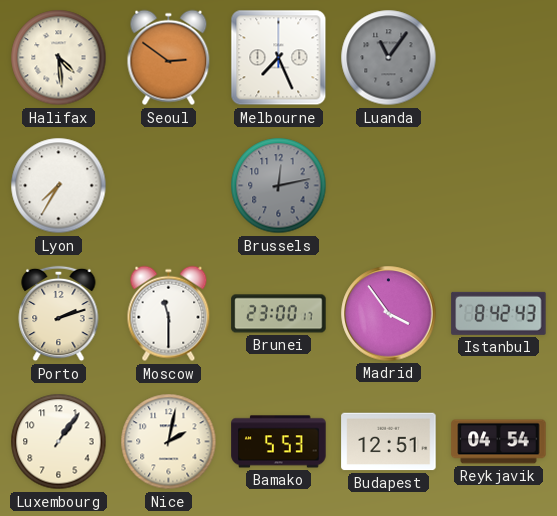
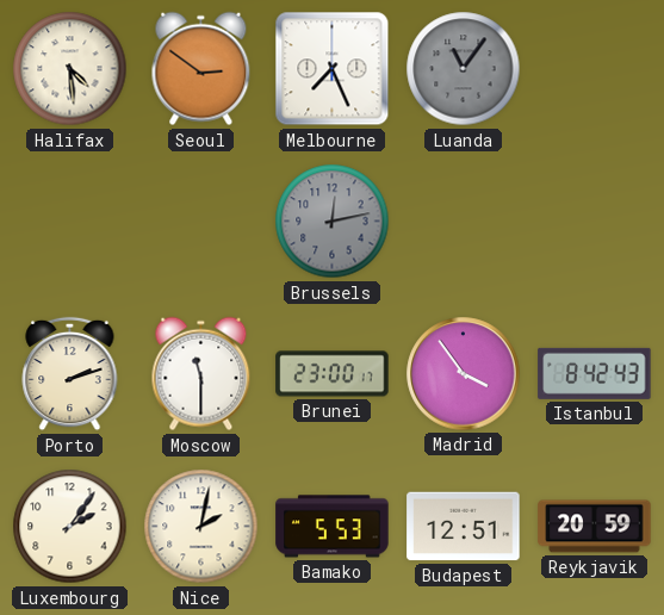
Lyon: 7:35 -> none
Luxembourg: 1:06 -> 2:06
Reykjavik: 04:54 -> 20:59
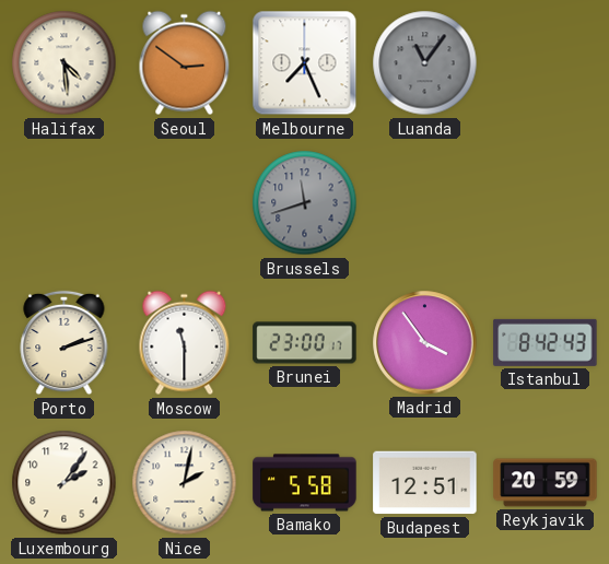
Brussels: 12:13 -> 11:42
Bamako: 5:53 -> 5:58
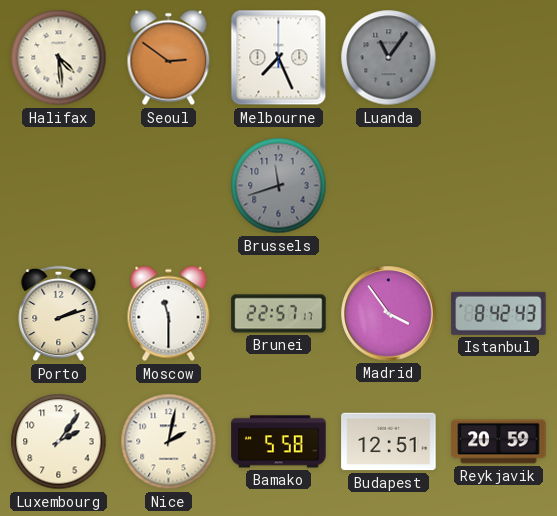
Brunei: 23:00 -> 22:57
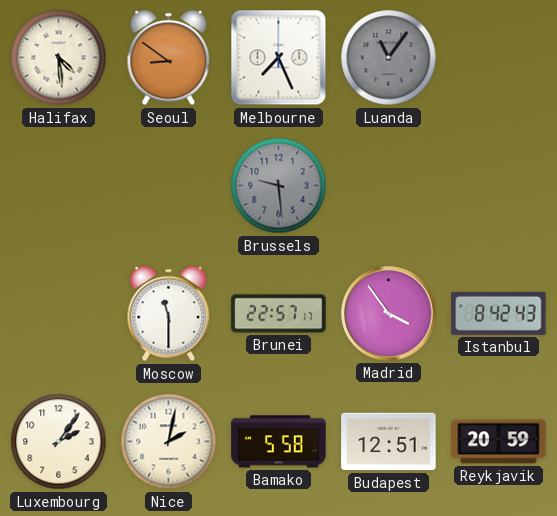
Seoul: 2:51 -> 8:51
Brussels: 11:42 -> 9:29
Porto: 2:12 -> none
